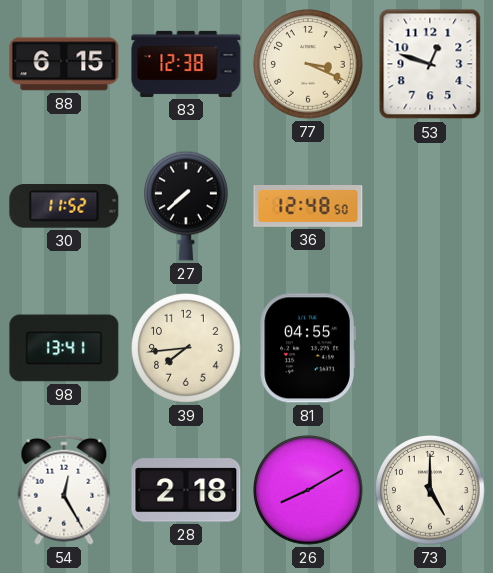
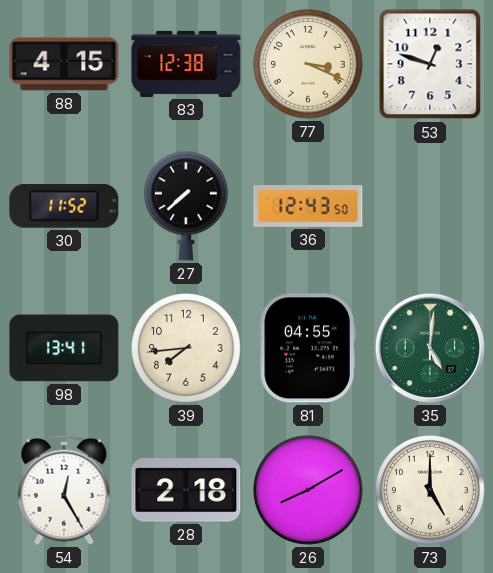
88: 6:15 -> 4:15
36: 12:48 -> 12:43
35: none -> 5:01
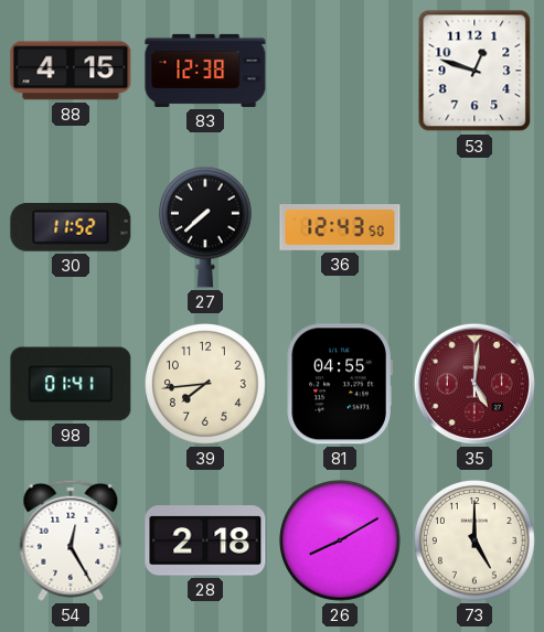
77: 3:19 -> none
98: 13:41 -> 01:41
35 dial: green -> burgundy
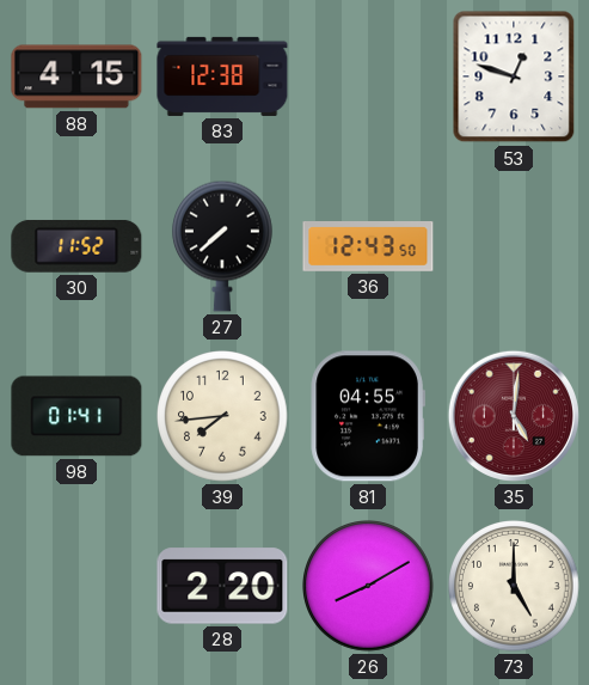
54: 12:25 -> none
28: 2:18 -> 2:20
